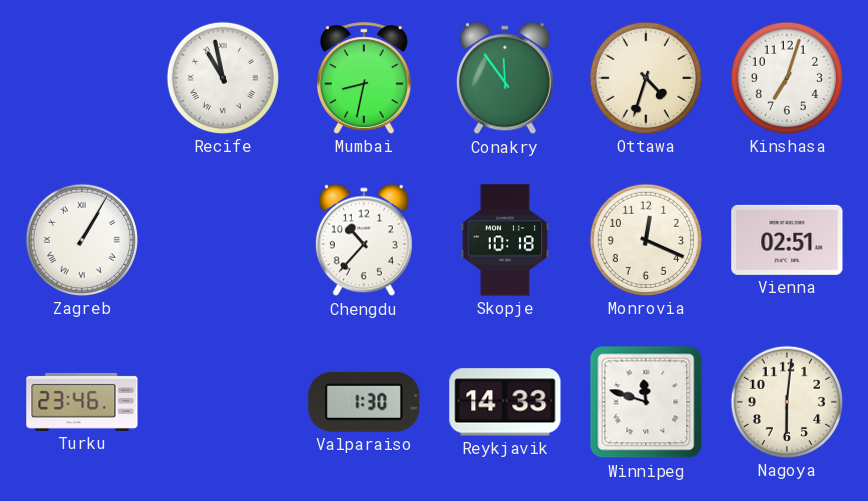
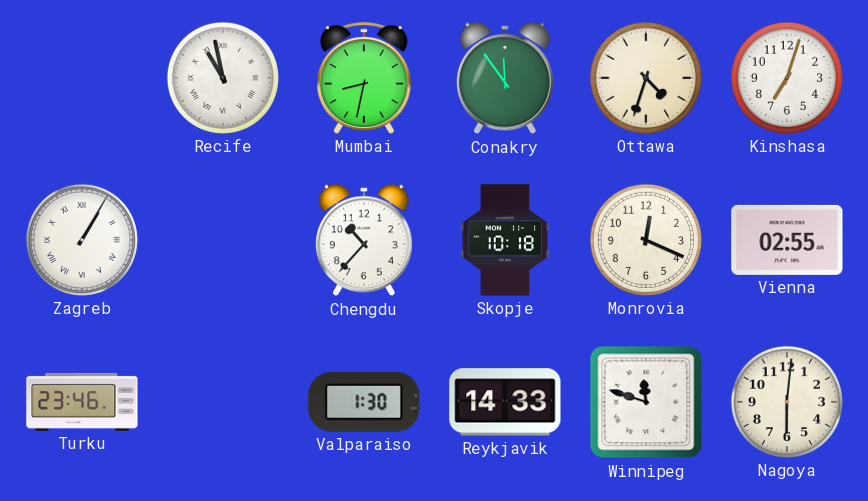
Vienna: 02:51 -> 02:55
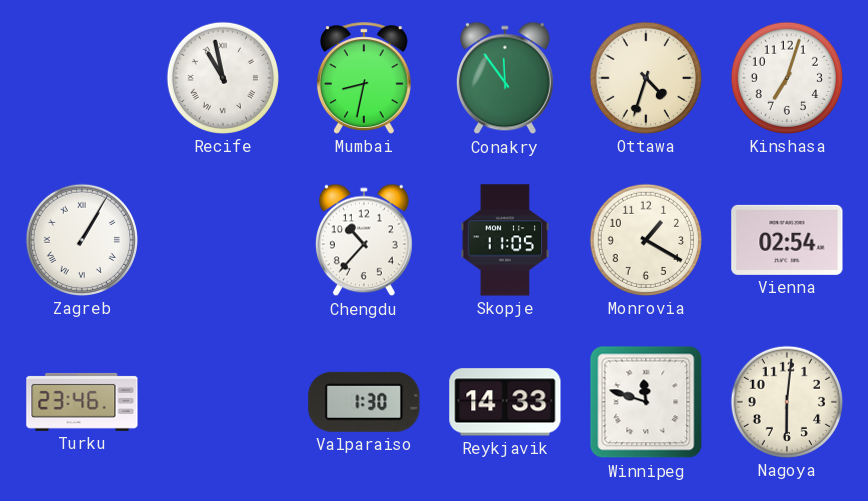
Skopje: 10:18 -> 11:05
Monrovia: 12:19 -> 1:20
Vienna: 02:55 -> 02:54
